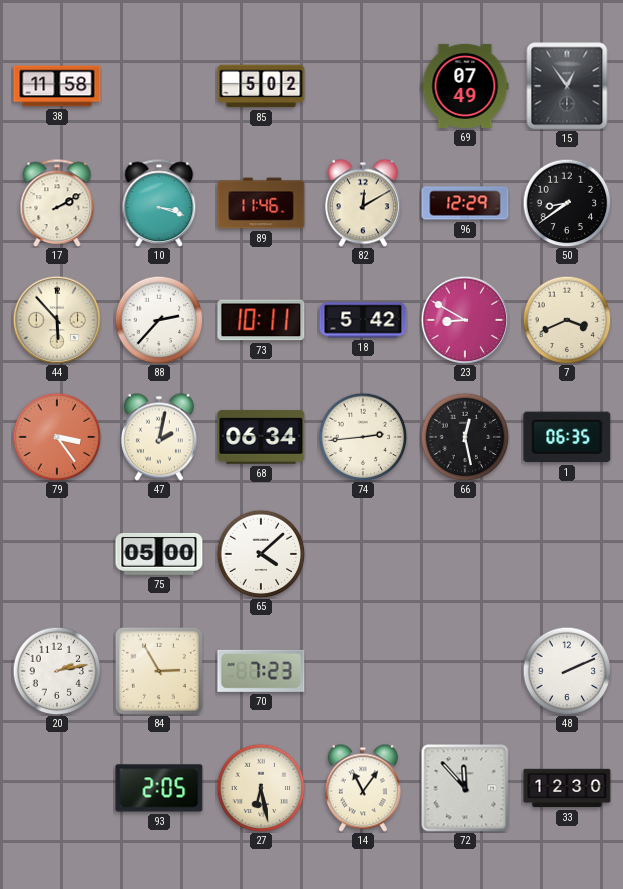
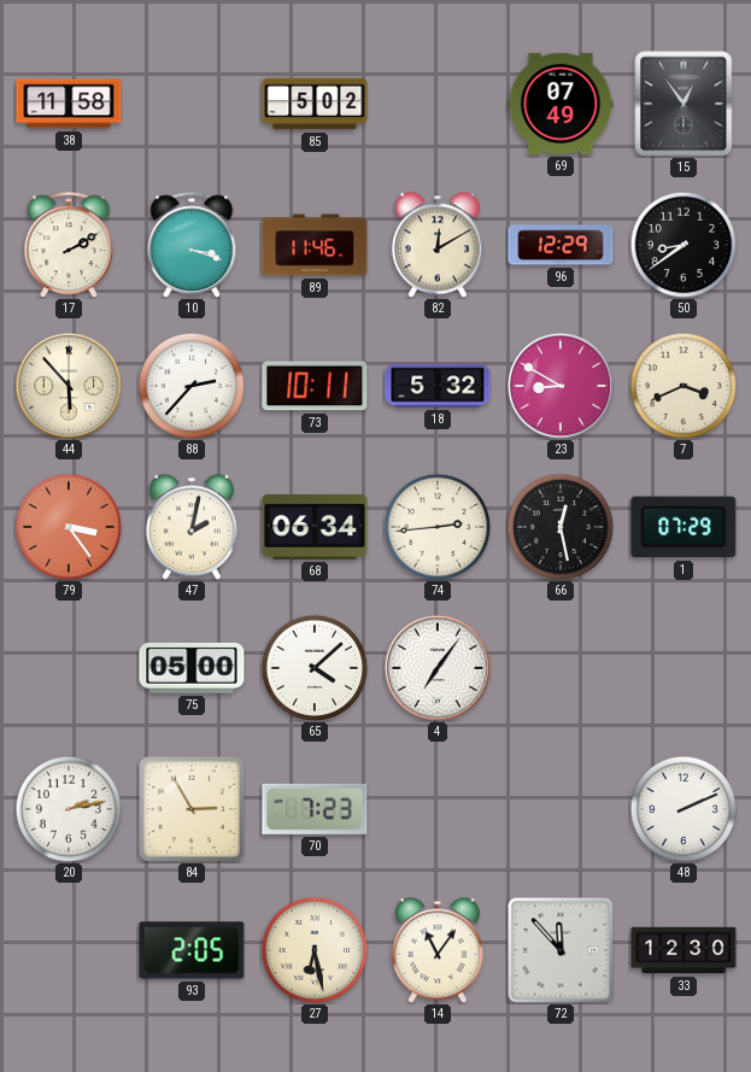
18: 5:42 -> 5:32
1: 06:35 -> 07:29
4: none -> 7:06
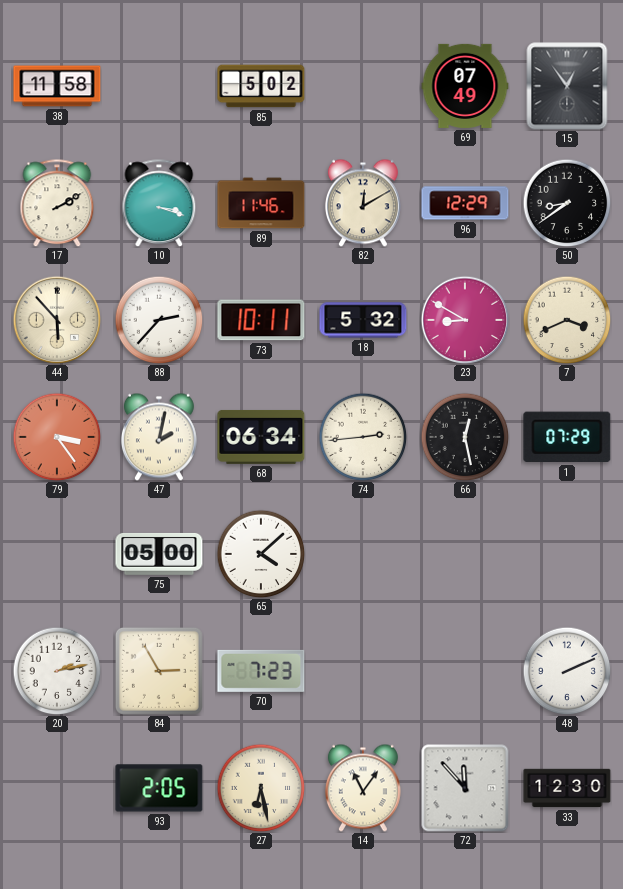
4: 7:06 -> none
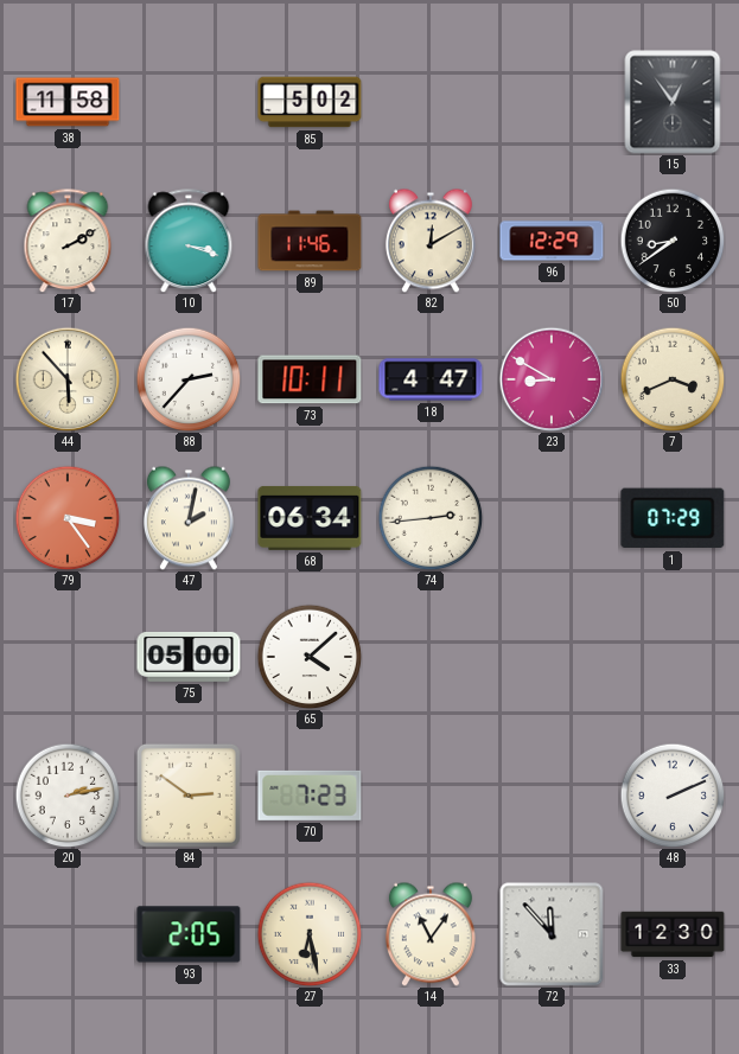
69: 07:49 -> none
18: 5:32 -> 4:47
66: 12:28 -> none
84: 2:55 -> 2:51
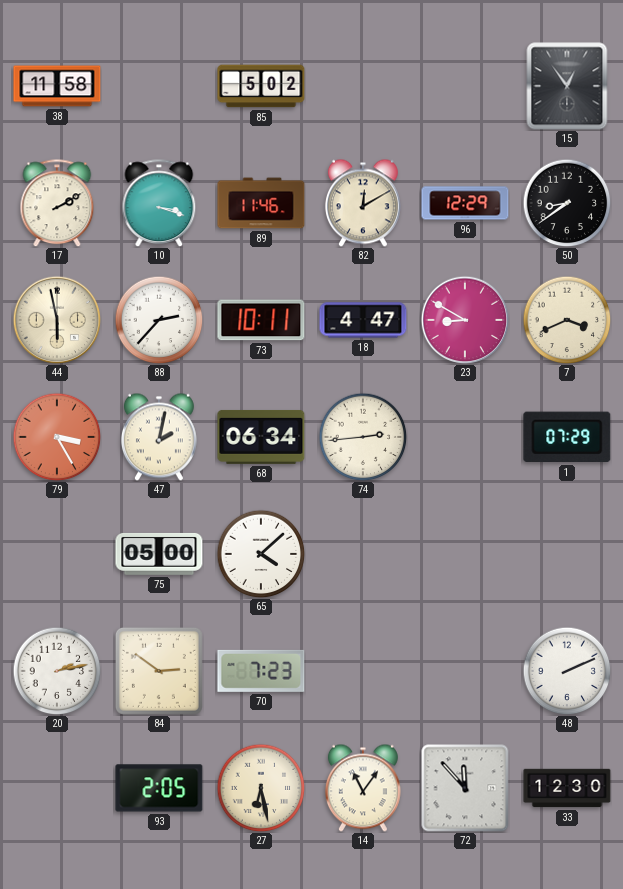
44: 5:53 -> 5:58
79: 3:24 -> 3:25
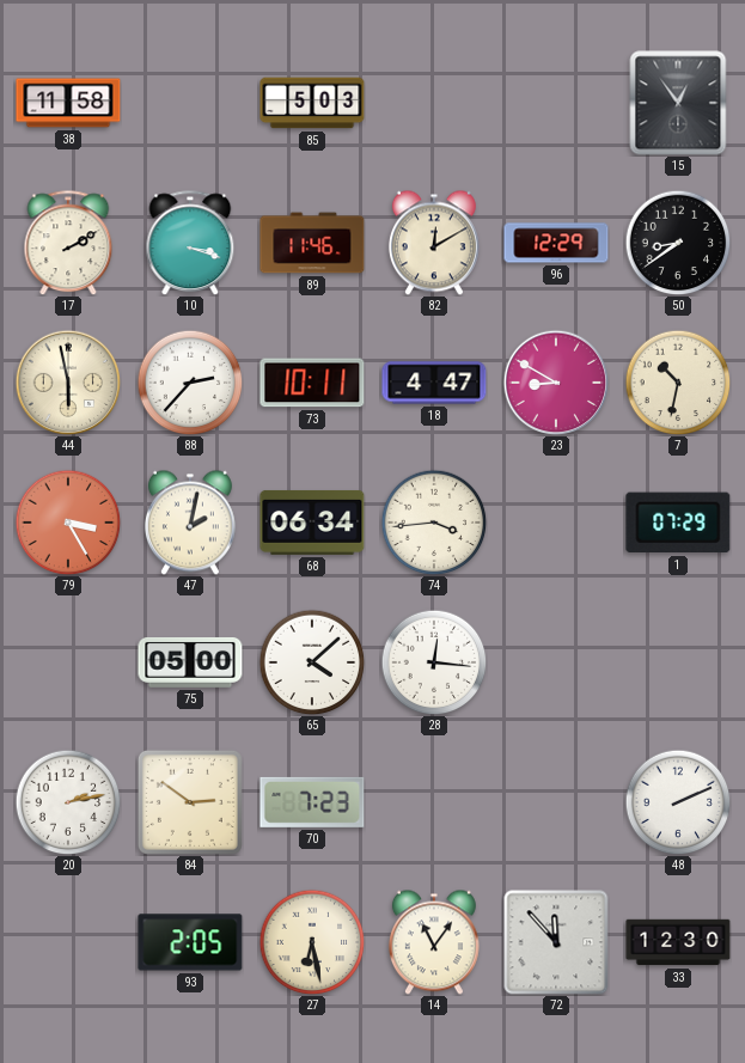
85: 5:02 -> 5:03
7: 3:41 -> 10:32
74: 2:44 -> 3:44
28: none -> 12:16
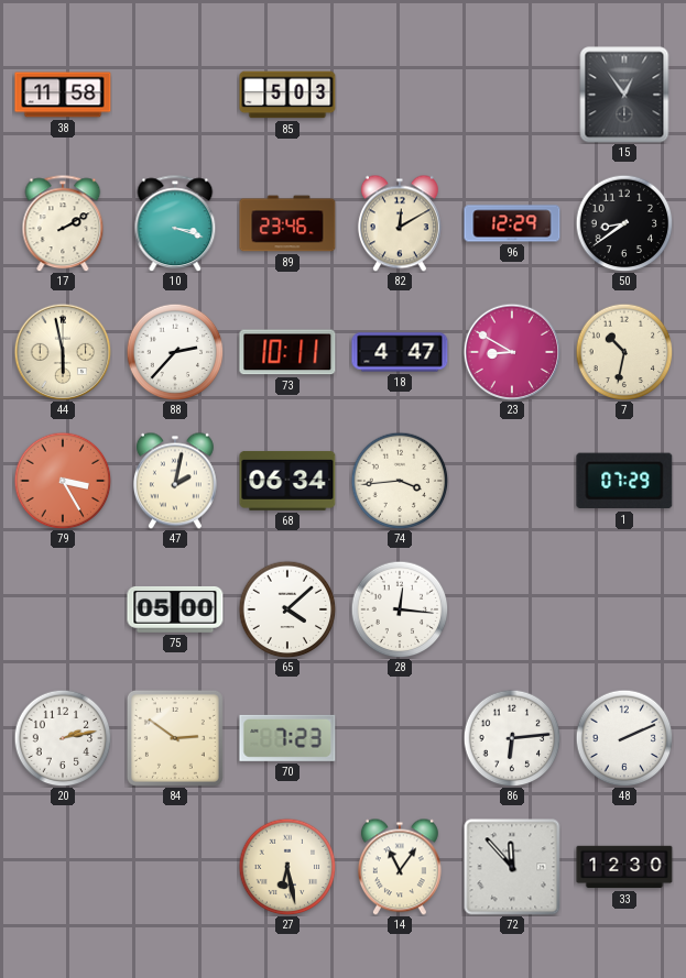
89: 11:46 -> 23:46
86: none -> 6:14
93: 2:05 -> none
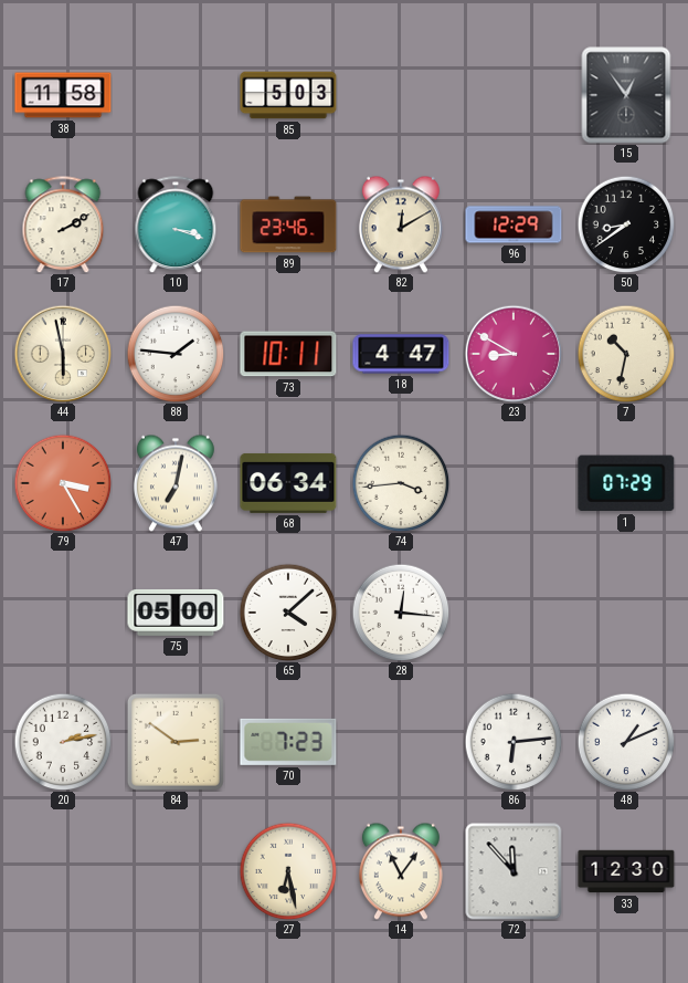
88: 2:37 -> 1:46
47: 2:02 -> 7:02
48: 2:11 -> 1:11
